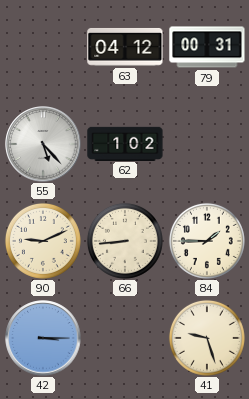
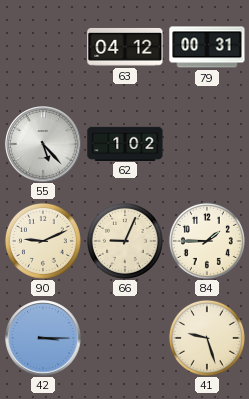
66: 8:44 -> 9:04
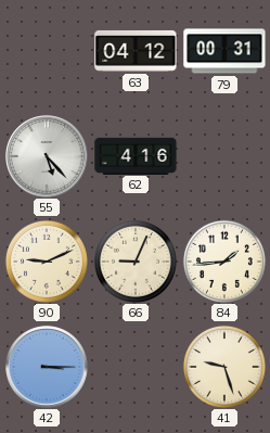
62: 1:02 -> 4:16
84: 1:45 -> 1:44
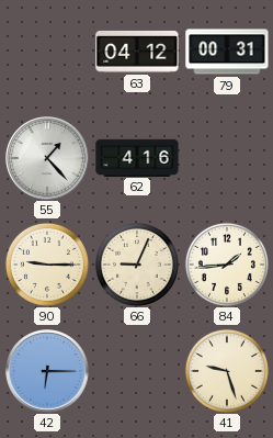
55: 5:23 -> 1:23
90: 9:11 -> 9:15
42: 3:15 -> 6:15
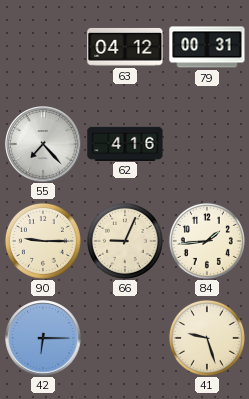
55: 1:23 -> 7:23
